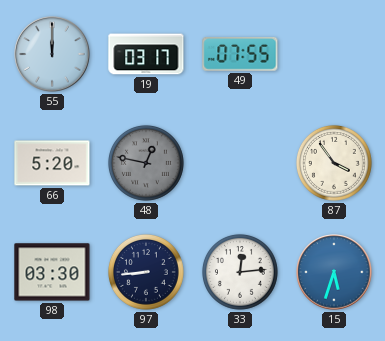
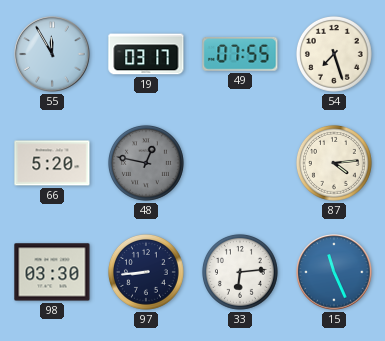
55: 12:00 -> 11:55
54: none -> 7:27
87: 3:54 -> 4:14
33: 12:14 -> 6:14
15: 5:33 -> 11:26
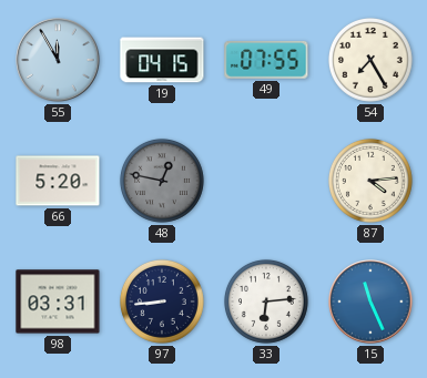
19: 03:17 -> 04:15
54: 7:27 -> 7:25
98: 03:30 -> 03:31
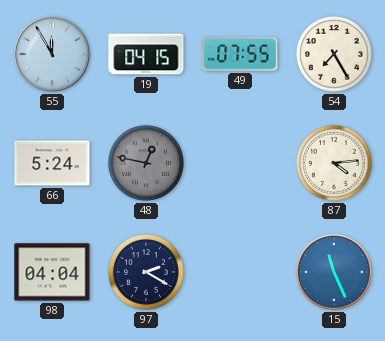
66: 5:20 -> 5:24
98: 03:31 -> 04:04
97: 8:44 -> 2:20
33: 6:14 -> none
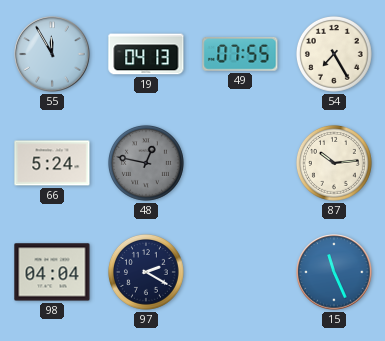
19: 04:15 -> 04:13
87: 4:14 -> 10:14
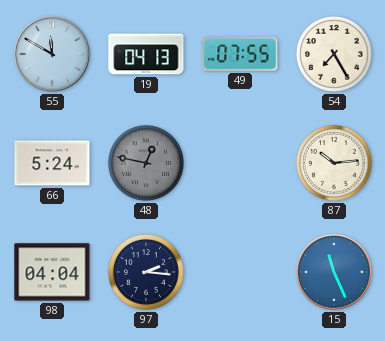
55: 11:55 -> 11:50
97: 2:20 -> 2:16
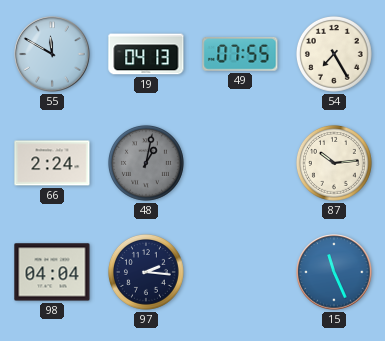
66: 5:24 -> 2:24
48: 12:47 -> 1:02
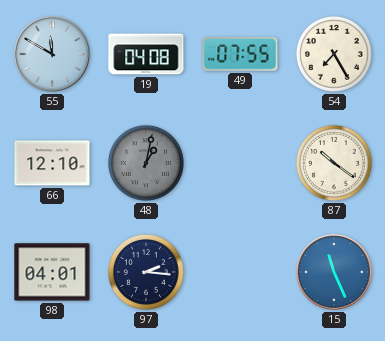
19: 04:13 -> 04:08
66: 2:24 -> 12:10
87: 10:14 -> 10:21
98: 04:04 -> 04:01
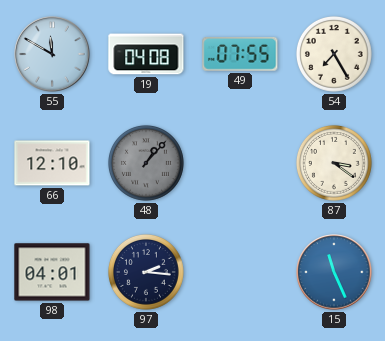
48: 1:02 -> 1:07
87: 10:21 -> 3:21
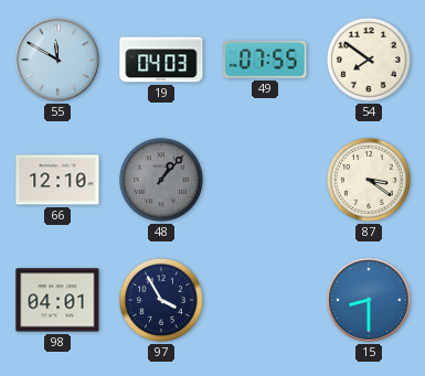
19: 04:08 -> 04:03
54: 7:25 -> 7:51
97: 2:16 -> 3:55
15: 11:26 -> 8:30
